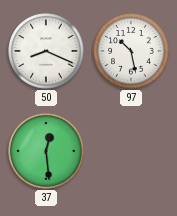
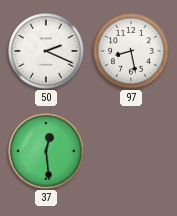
50: 8:19 -> 2:19
97: 10:28 -> 8:28
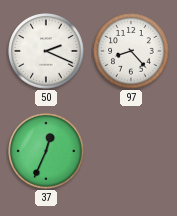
97: 8:28 -> 8:23
37: 12:29 -> 12:34
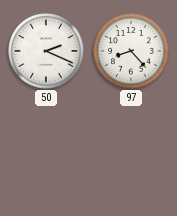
37: 12:34 -> none
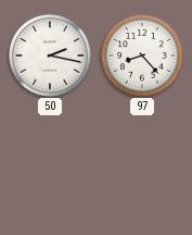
50: 2:19 -> 2:17
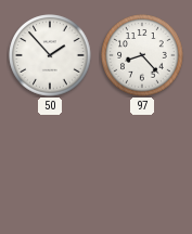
50: 2:17 -> 1:53
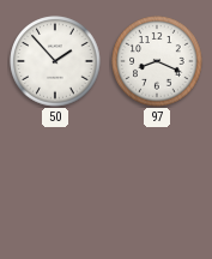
97: 8:23 -> 8:19
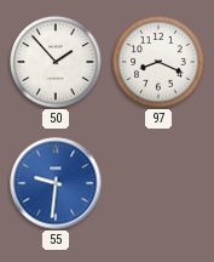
55: none -> 9:31
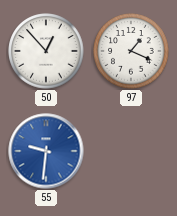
50: 1:53 -> 12:53
97: 8:19 -> 1:19
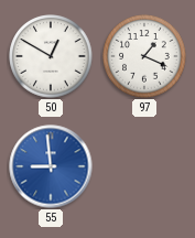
50: 12:53 -> 12:50
55: 9:31 -> 8:59
